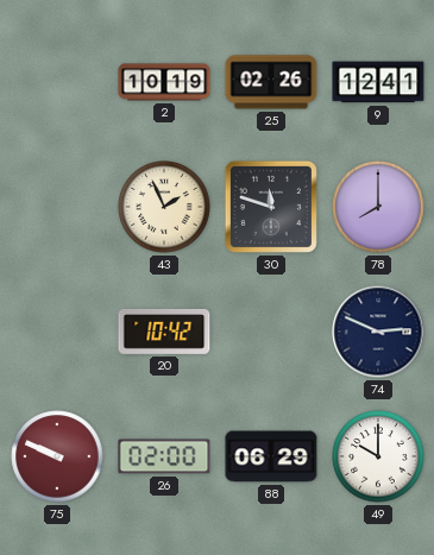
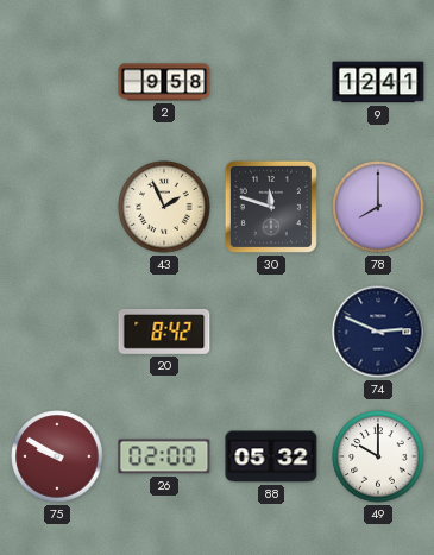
2: 10:19 -> 9:58
25: 02:26 -> none
20: 10:42 -> 8:42
75: 9:49 -> 9:50
88: 06:29 -> 05:32
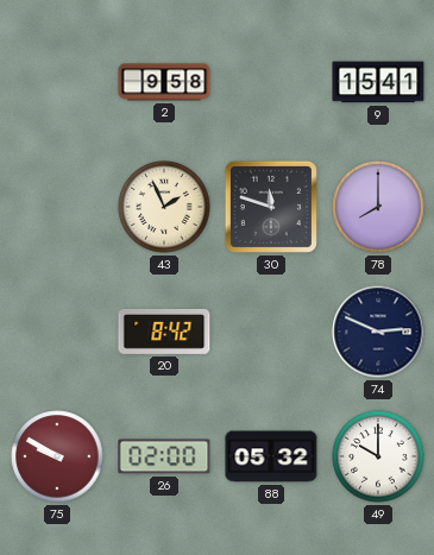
9: 12:41 -> 15:41
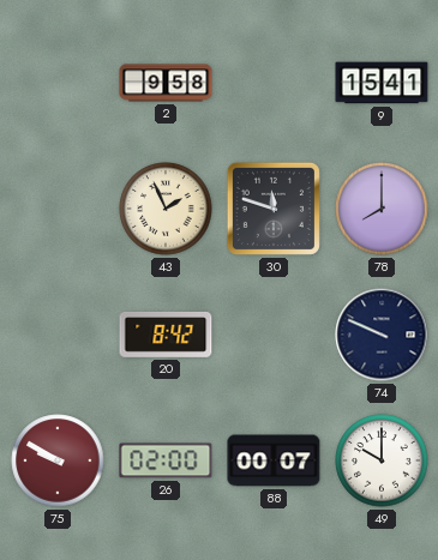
74: 2:49 -> 9:49
88: 05:32 -> 00:07
